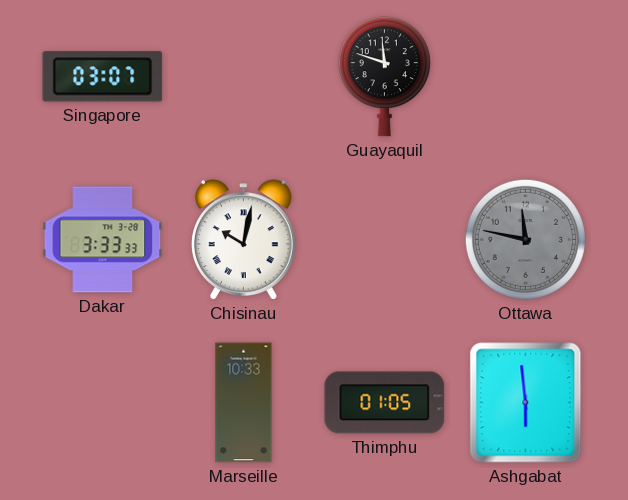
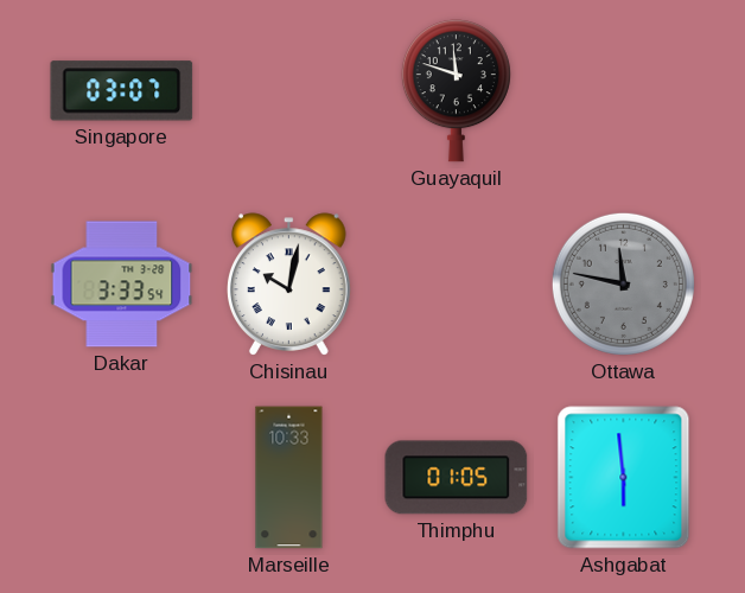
Dakar: 3:33:33 -> 3:33:54
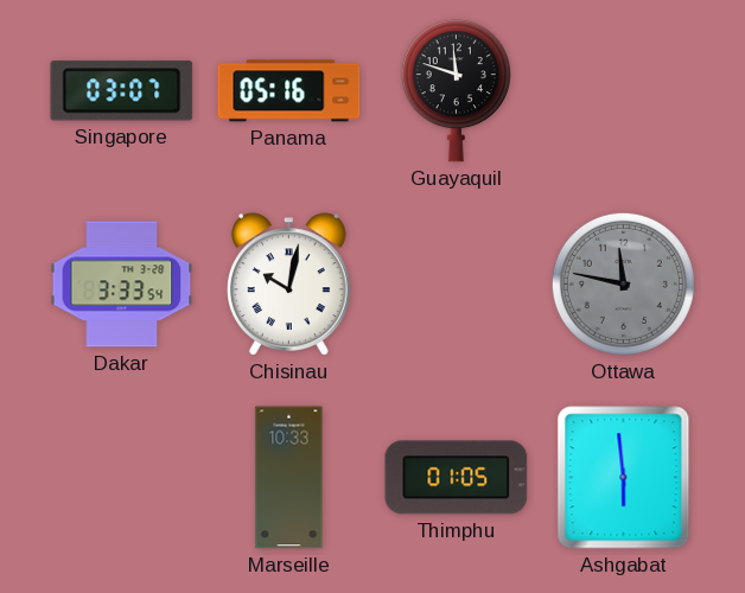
Panama: none -> 05:16
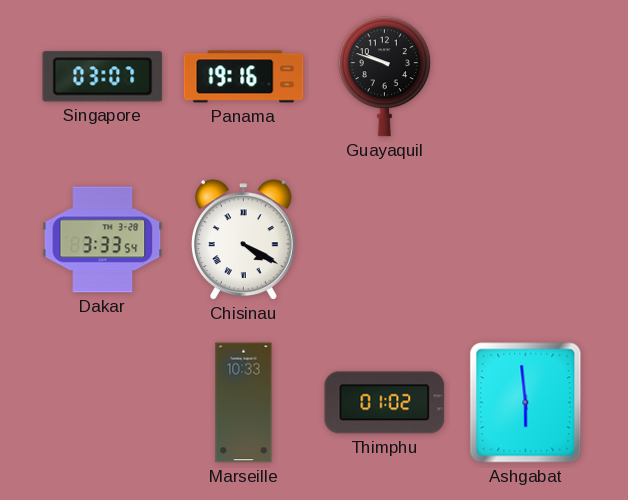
Panama: 05:16 -> 19:16
Guayaquil: 11:48 -> 9:48
Chisinau: 10:02 -> 4:20
Ottawa: 11:47 -> none
Thimphu: 01:05 -> 01:02
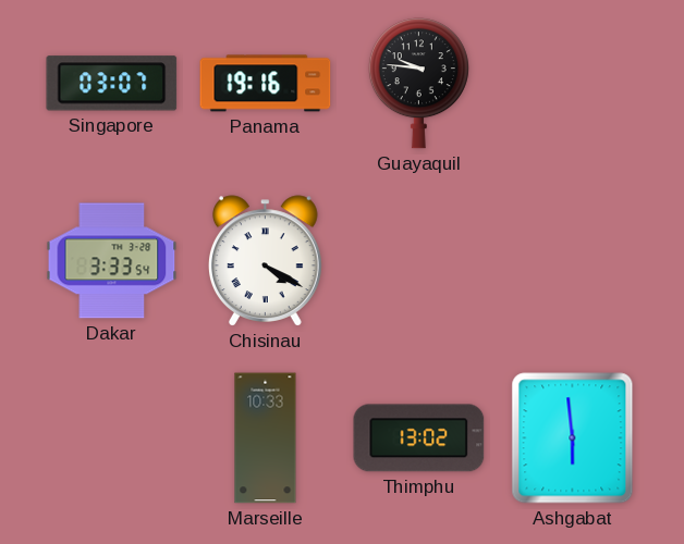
Guayaquil: 9:48 -> 9:46
Thimphu: 01:02 -> 13:02
